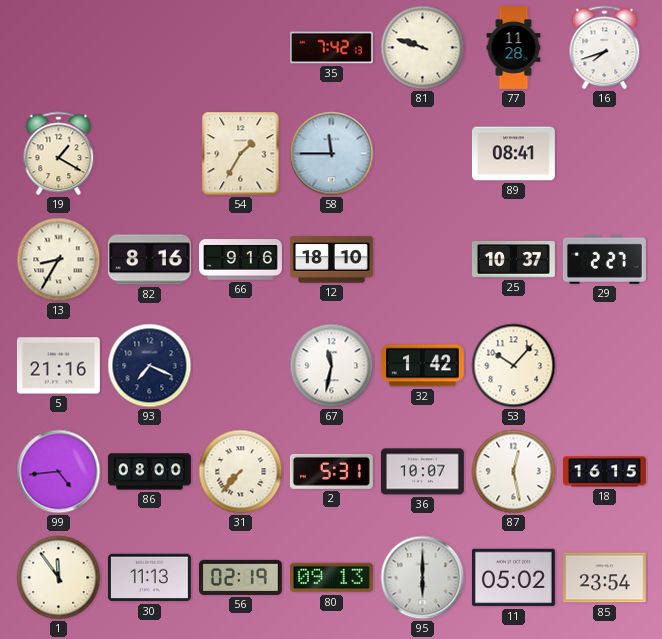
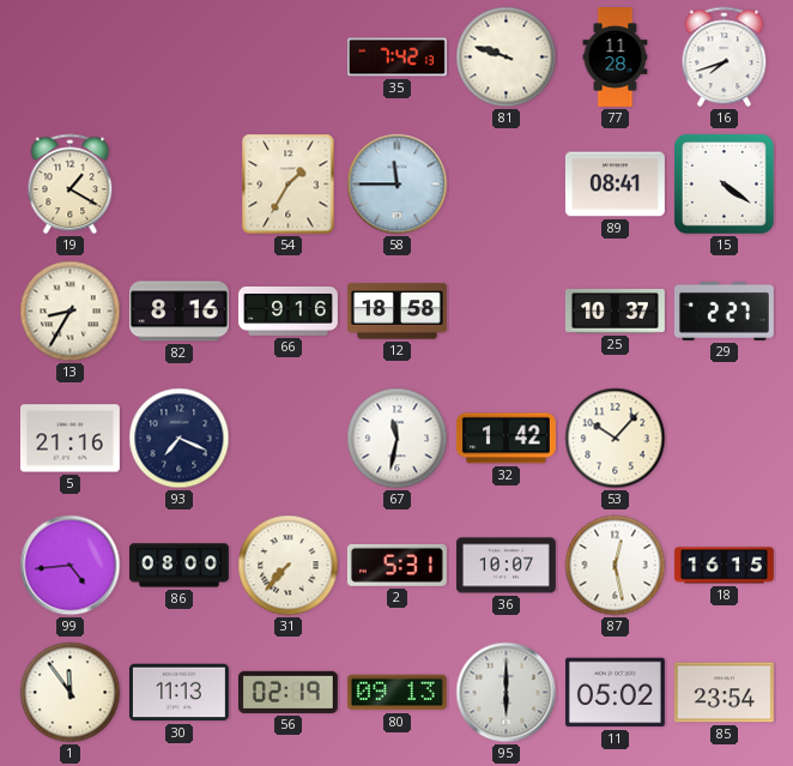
15: none -> 4:21
12: 18:10 -> 18:58
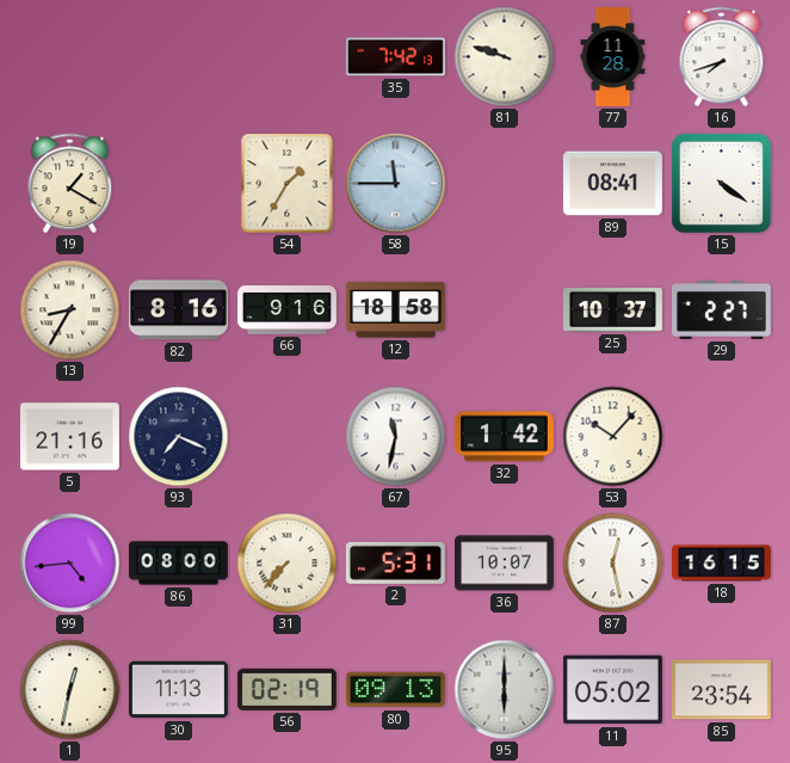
1: 11:54 -> 12:32
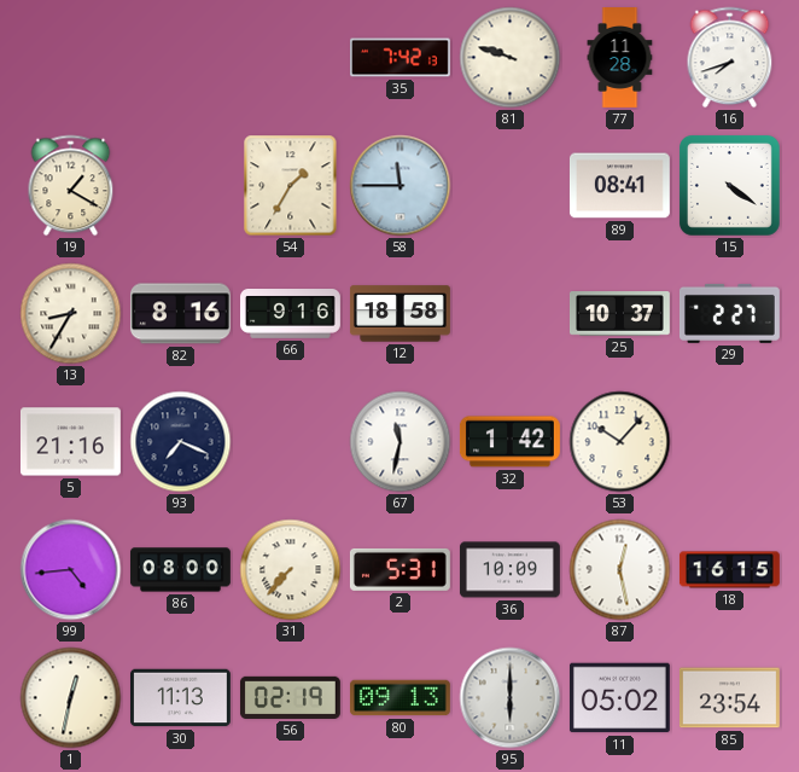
36: 10:07 -> 10:09
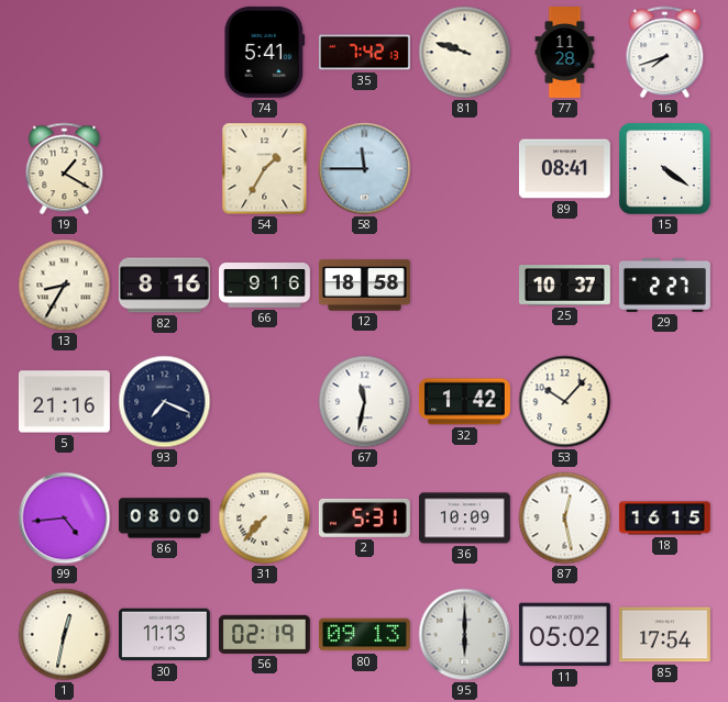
74: none -> 5:41
85: 23:54 -> 17:54
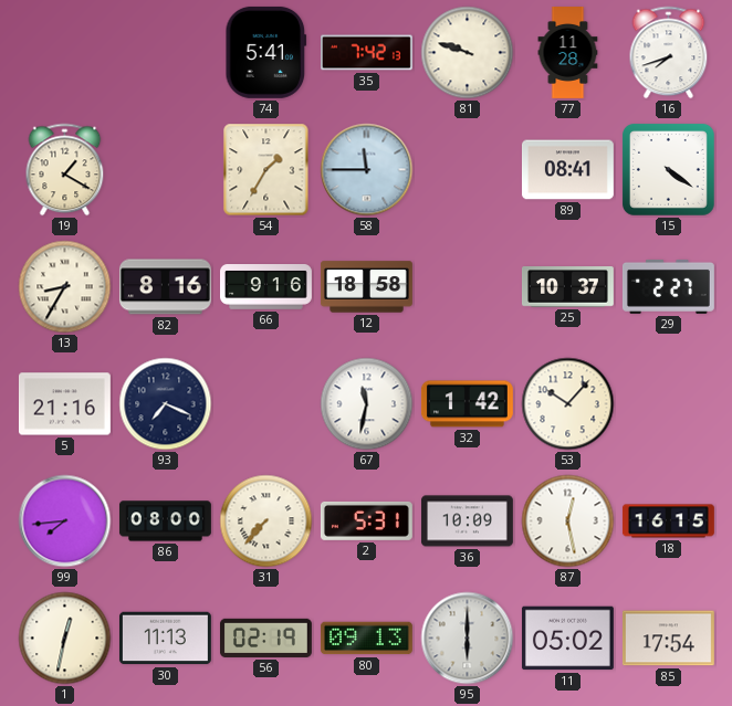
99: 4:44 -> 7:44
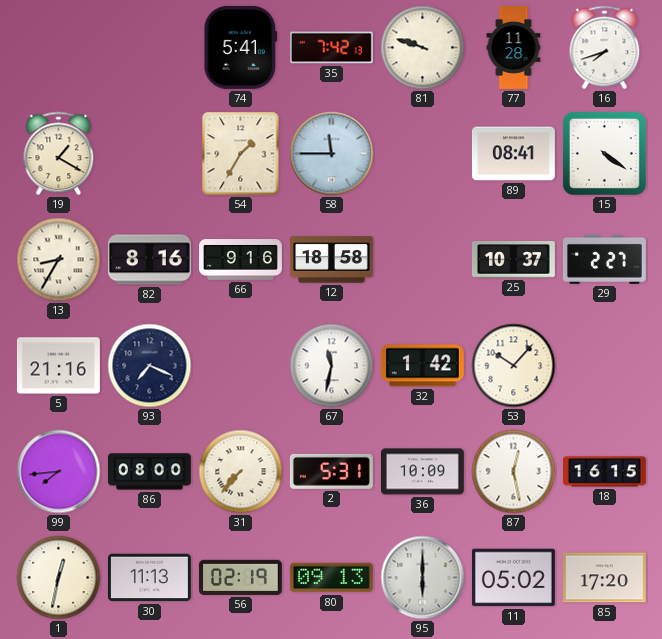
85: 17:54 -> 17:20
